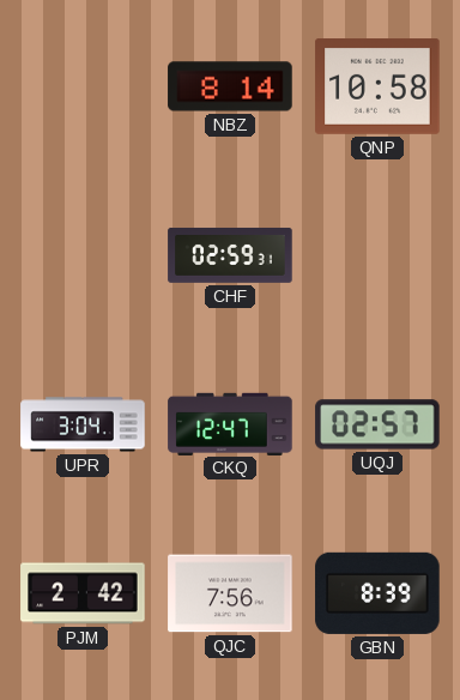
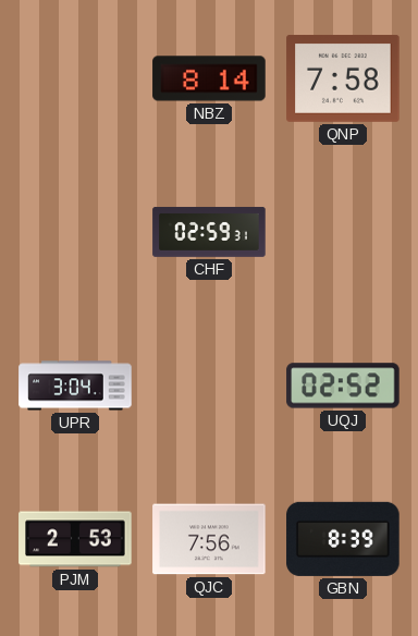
QNP: 10:58 -> 7:58
CKQ: 12:47 -> none
UQJ: 02:57 -> 02:52
PJM: 2:42 -> 2:53
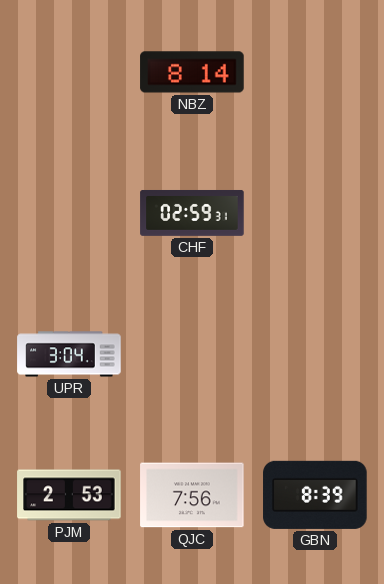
QNP: 7:58 -> none
UQJ: 02:52 -> none
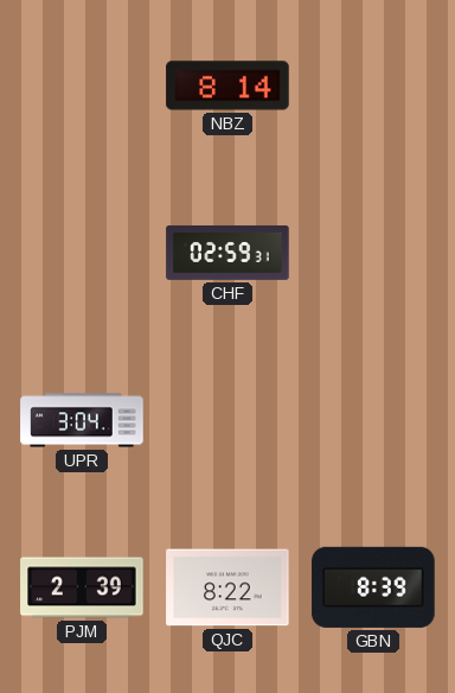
PJM: 2:53 -> 2:39
QJC: 7:56 -> 8:22
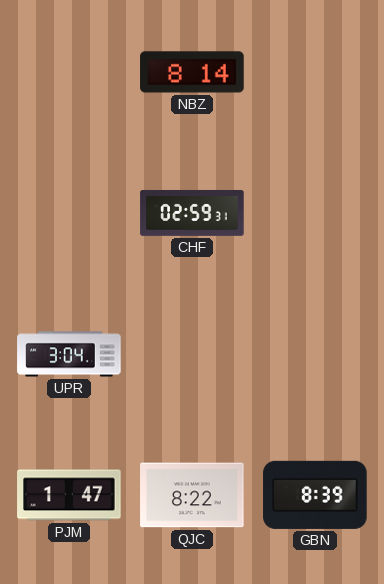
PJM: 2:39 -> 1:47
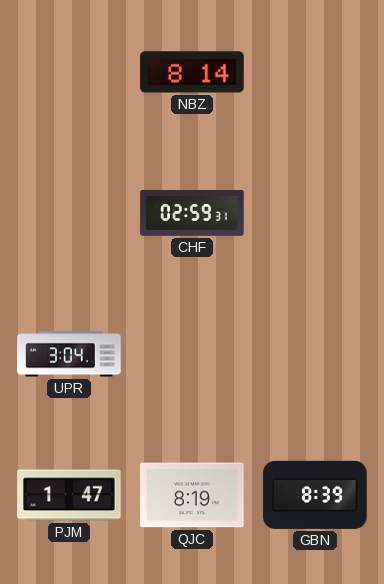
QJC: 8:22 -> 8:19
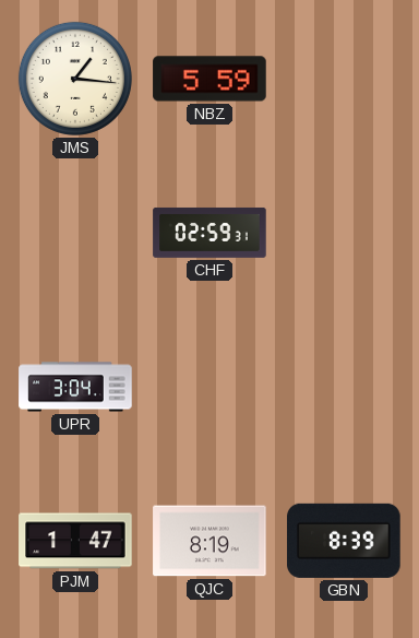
JMS: none -> 1:16
NBZ: 8:14 -> 5:59
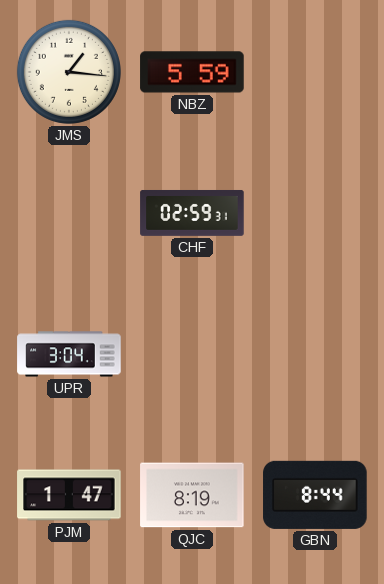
GBN: 8:39 -> 8:44
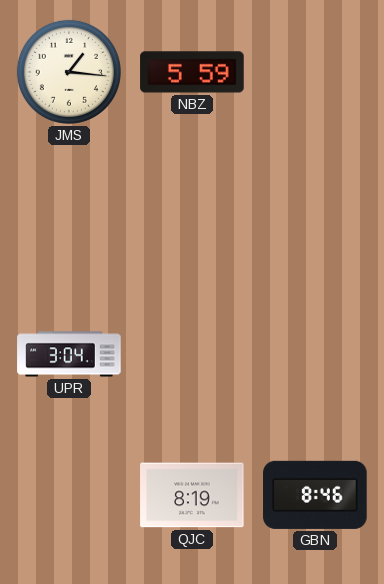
CHF: 02:59 -> none
PJM: 1:47 -> none
GBN: 8:44 -> 8:46
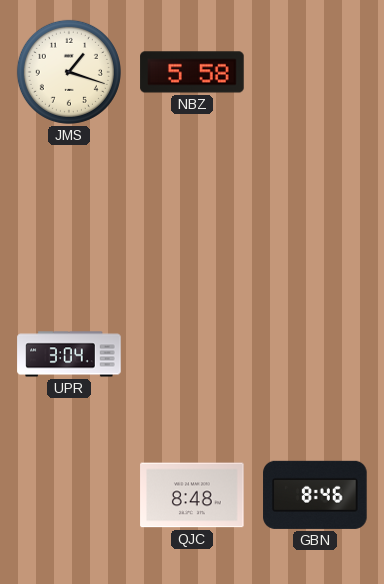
JMS: 1:16 -> 1:18
NBZ: 5:59 -> 5:58
QJC: 8:19 -> 8:48
